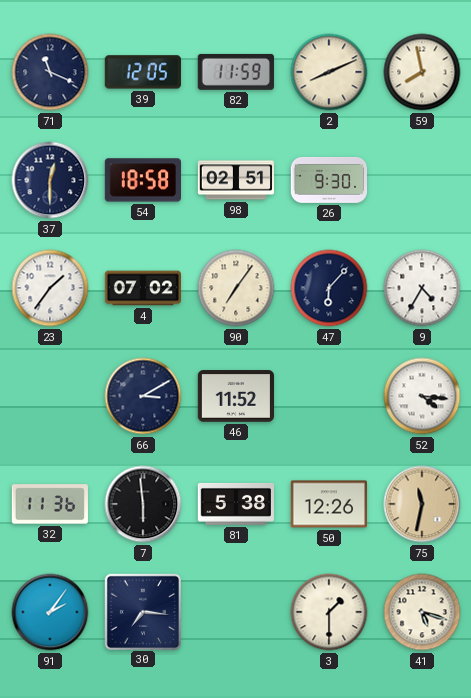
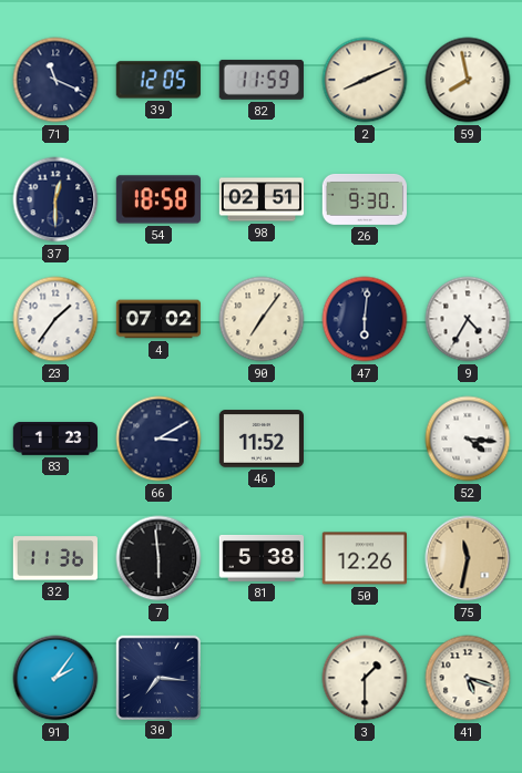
47: 6:07 -> 6:01
83: none -> 1:23
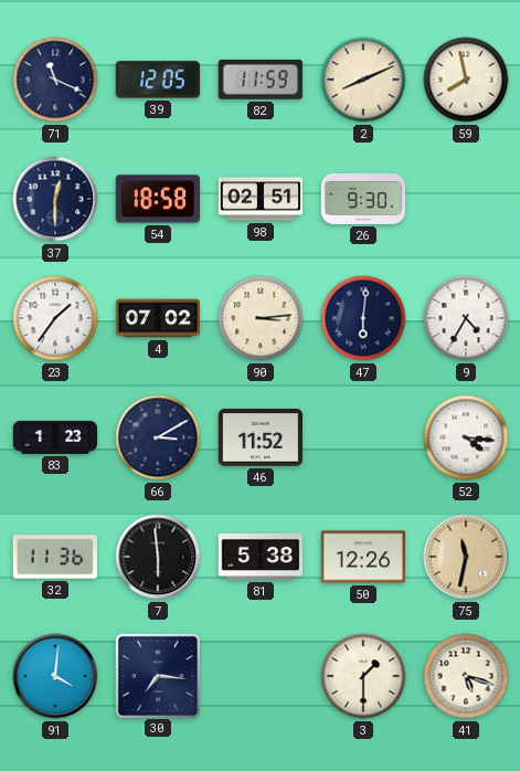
90: 7:06 -> 3:14
91: 2:06 -> 4:01
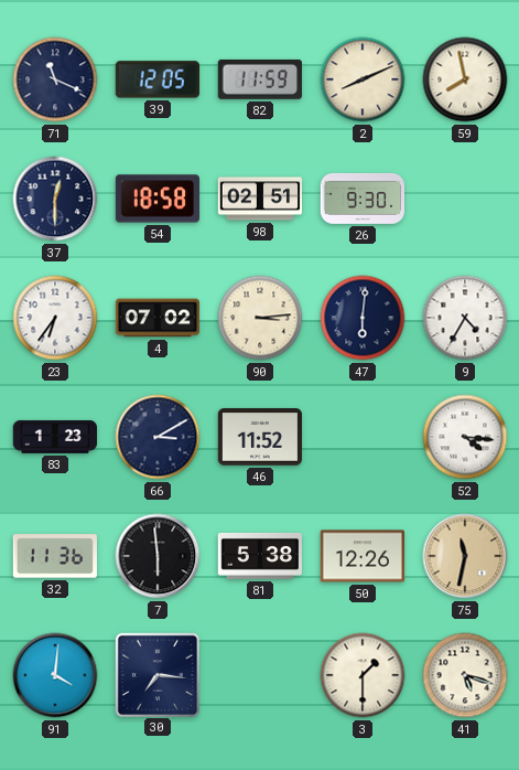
23: 1:36 -> 6:36
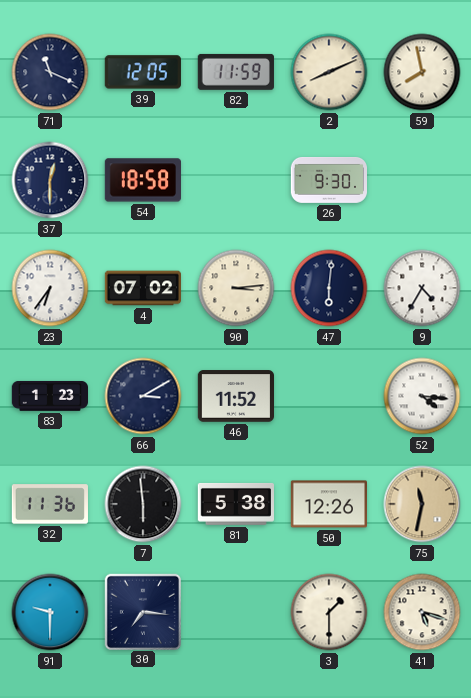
98: 02:51 -> none
91: 4:01 -> 9:30
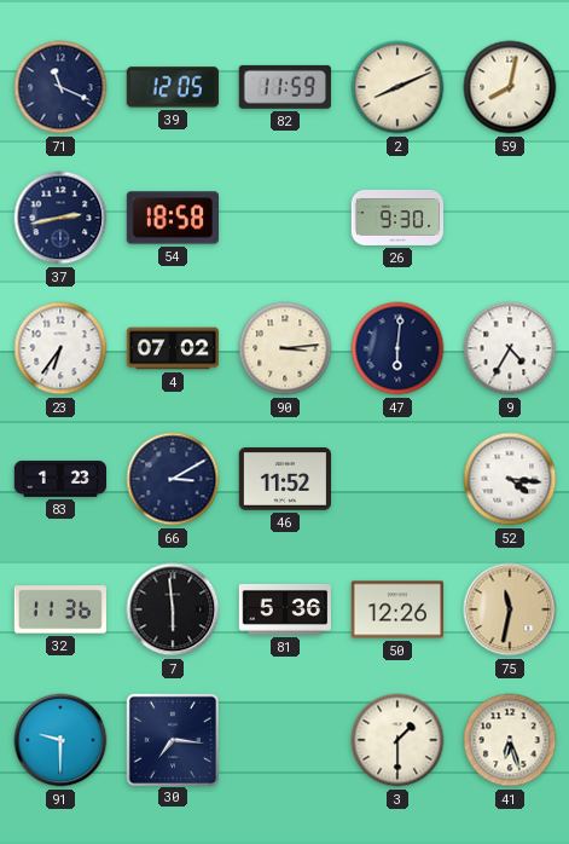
59: 7:58 -> 8:02
37: 12:30 -> 2:43
81: 5:38 -> 5:36
41: 5:18 -> 6:27
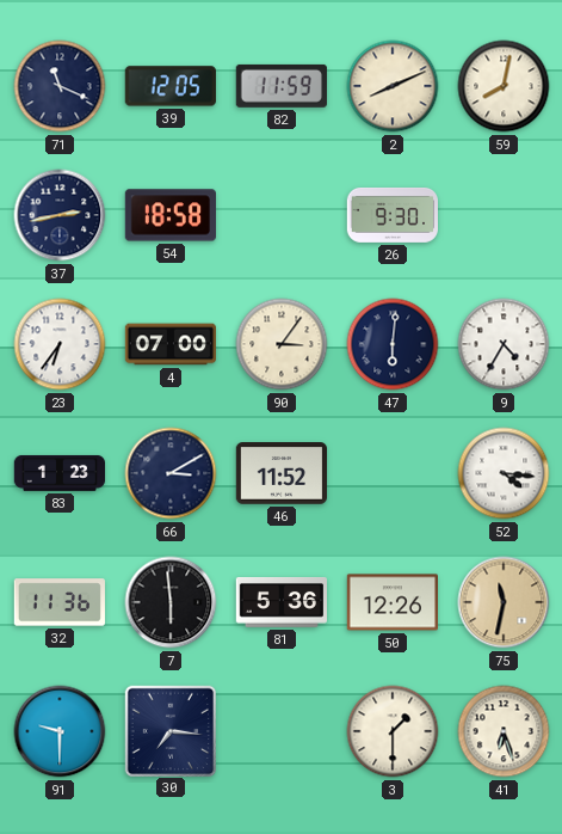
4: 07:02 -> 07:00
90: 3:14 -> 3:06
